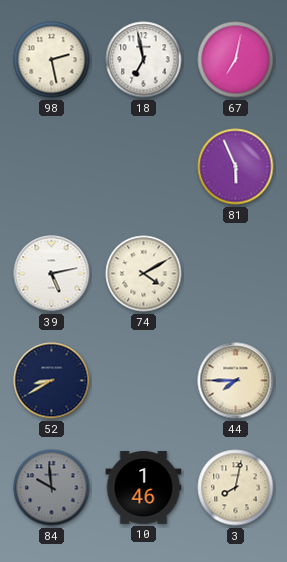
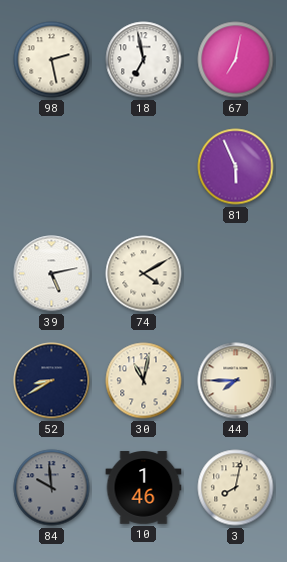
30: none -> 11:02
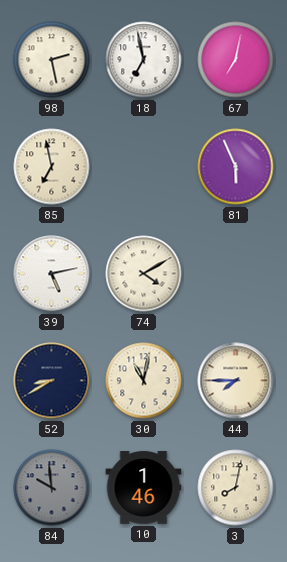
85: none -> 6:58
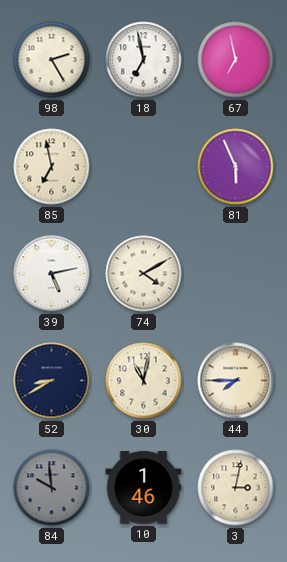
98: 2:28 -> 2:25
67: 7:02 -> 6:58
3: 8:02 -> 3:02
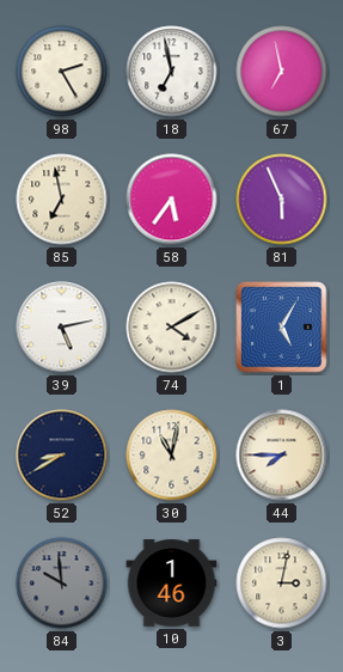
58: none -> 5:36
1: none -> 5:05
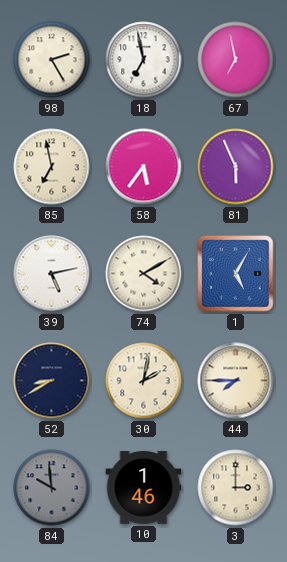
30: 11:02 -> 2:02
3: 3:02 -> 3:00
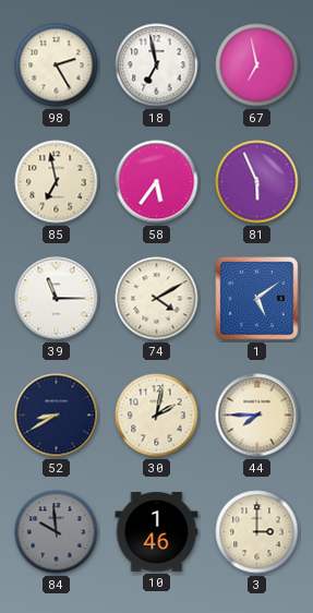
39: 5:13 -> 11:15
1: 5:05 -> 5:09
